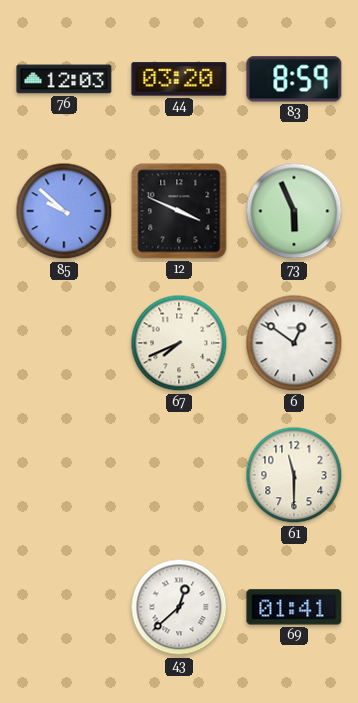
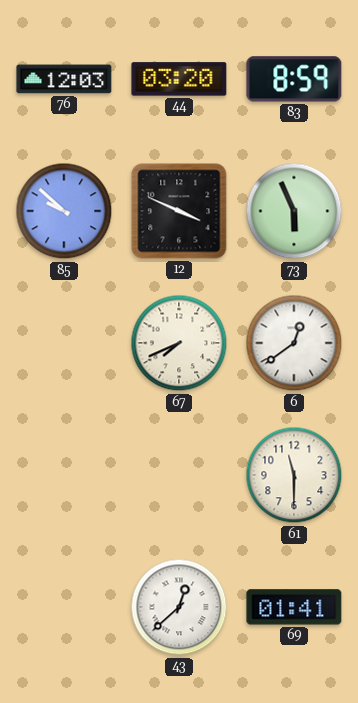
6: 12:51 -> 12:39
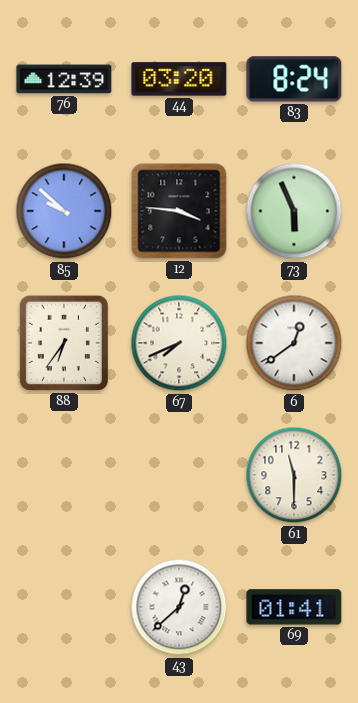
76: 12:03 -> 12:39
83: 8:59 -> 8:24
12: 3:49 -> 3:46
88: none -> 6:36
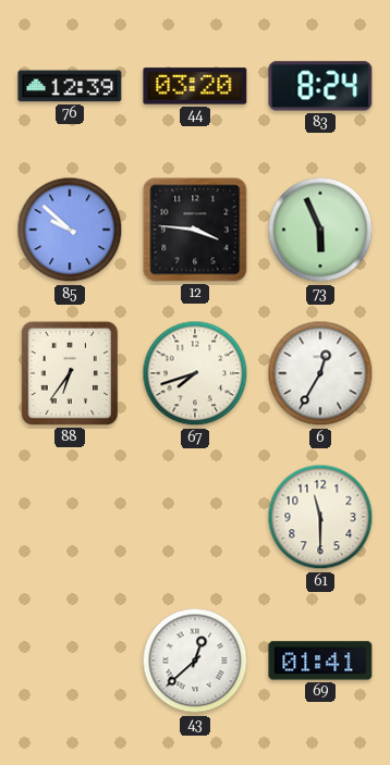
67: 7:41 -> 7:42
6: 12:39 -> 12:35
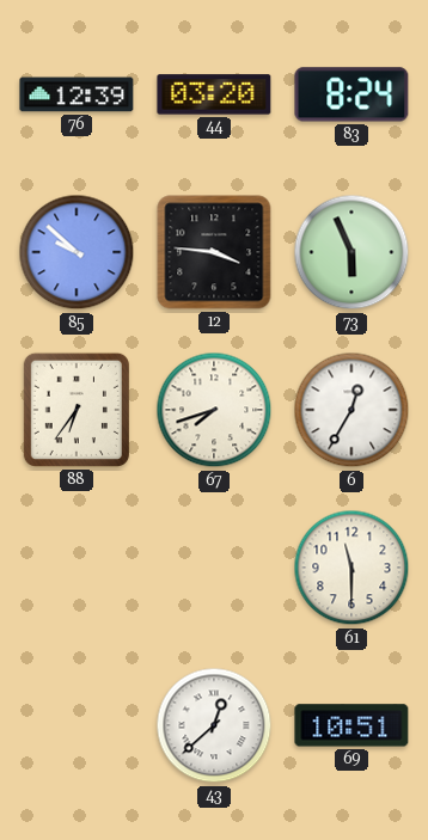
69: 01:41 -> 10:51
